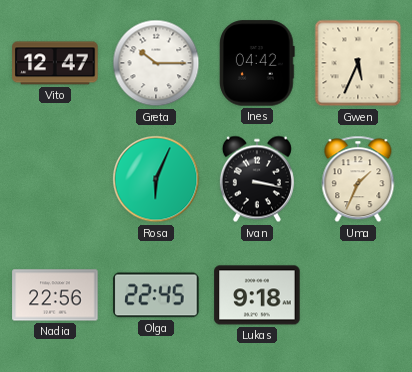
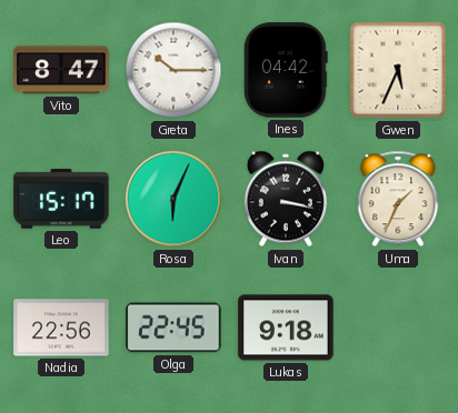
Vito: 12:47 -> 8:47
Leo: none -> 15:17
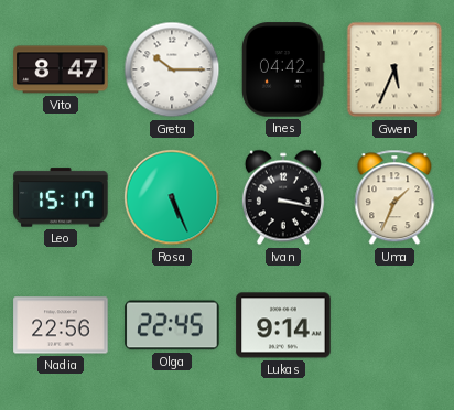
Rosa: 6:04 -> 5:26
Lukas: 9:18 -> 9:14
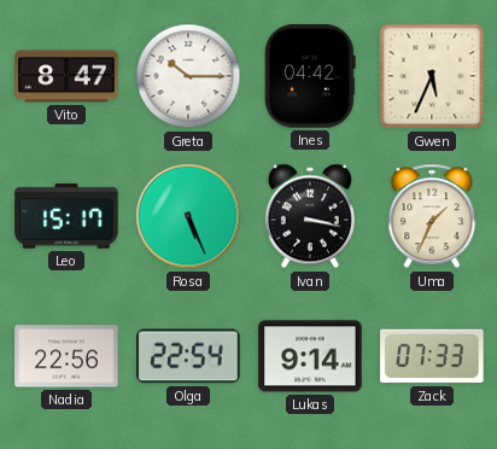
Olga: 22:45 -> 22:54
Zack: none -> 07:33
